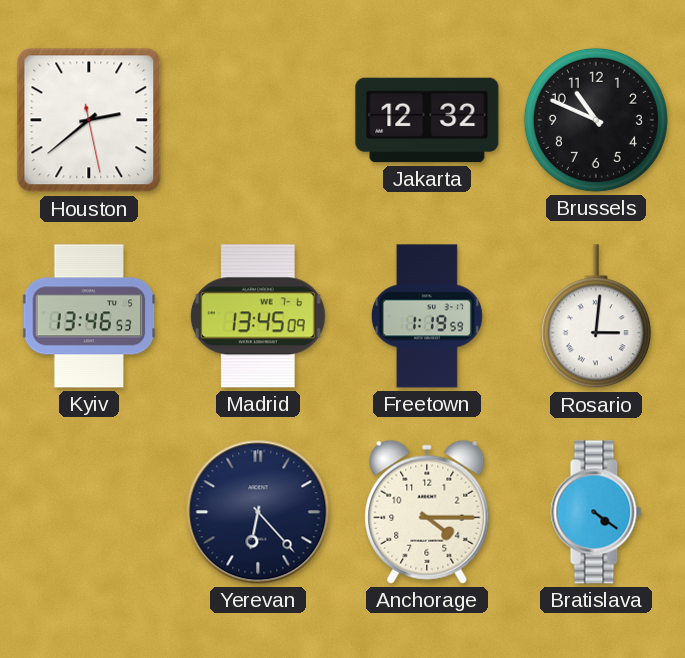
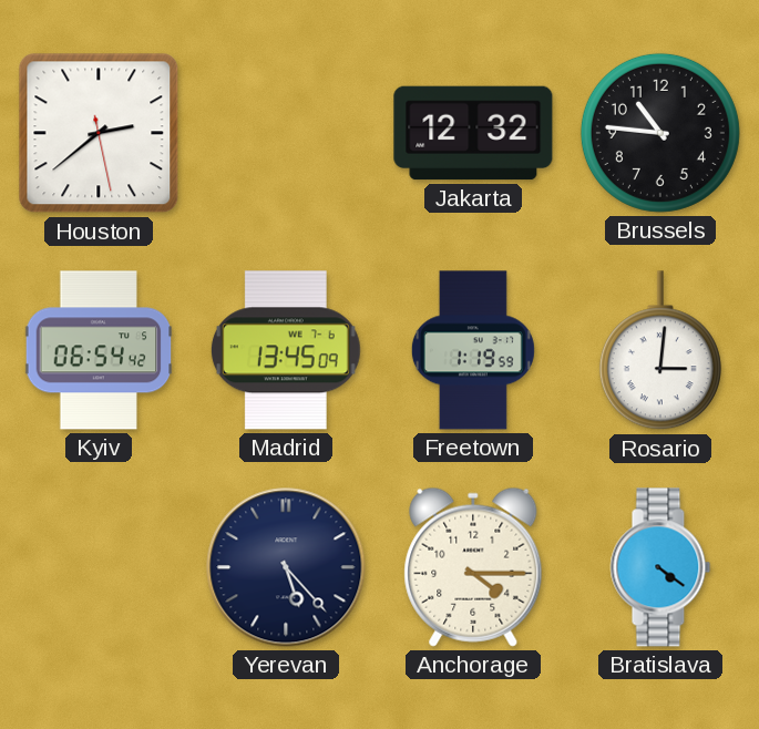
Brussels: 10:49 -> 10:46
Kyiv: 13:46 -> 06:54
Yerevan: 6:23 -> 5:23
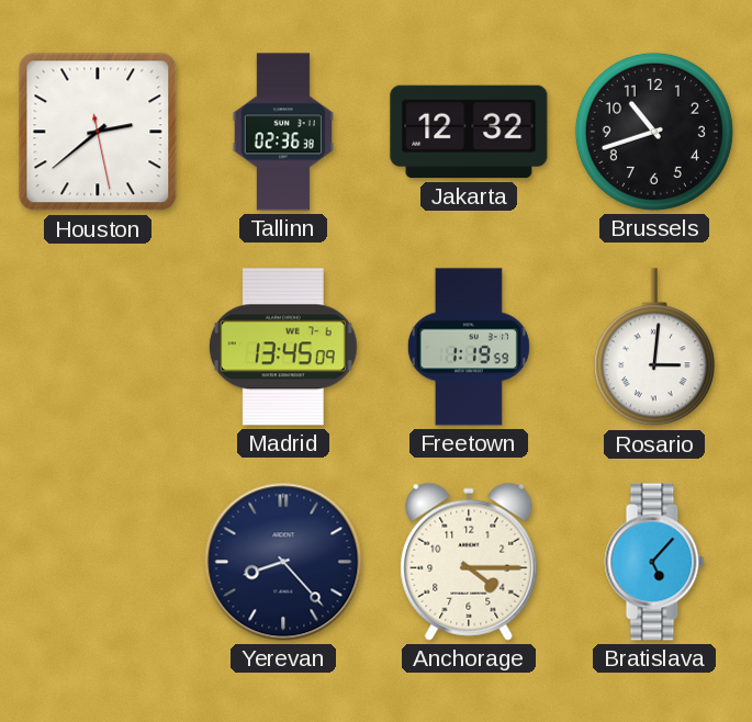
Tallinn: none -> 02:36
Brussels: 10:46 -> 10:42
Kyiv: 06:54 -> none
Yerevan: 5:23 -> 8:23
Bratislava: 4:21 -> 5:07
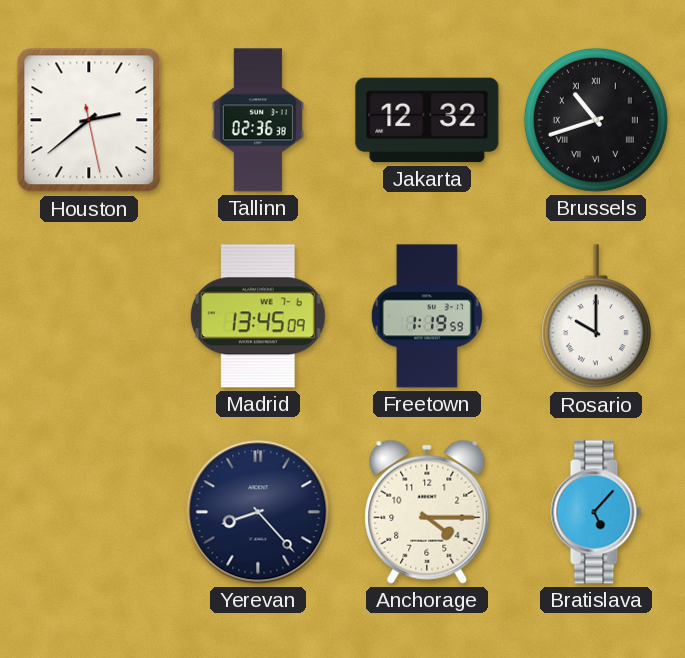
Brussels numerals: Arabic -> Roman
Rosario: 3:01 -> 10:00
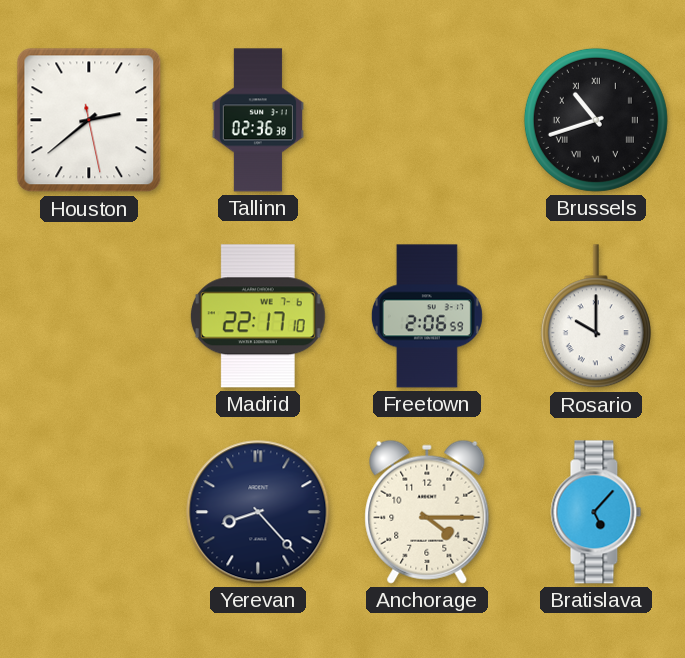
Jakarta: 12:32 -> none
Madrid: 13:45 -> 22:17
Freetown: 1:19 -> 2:06
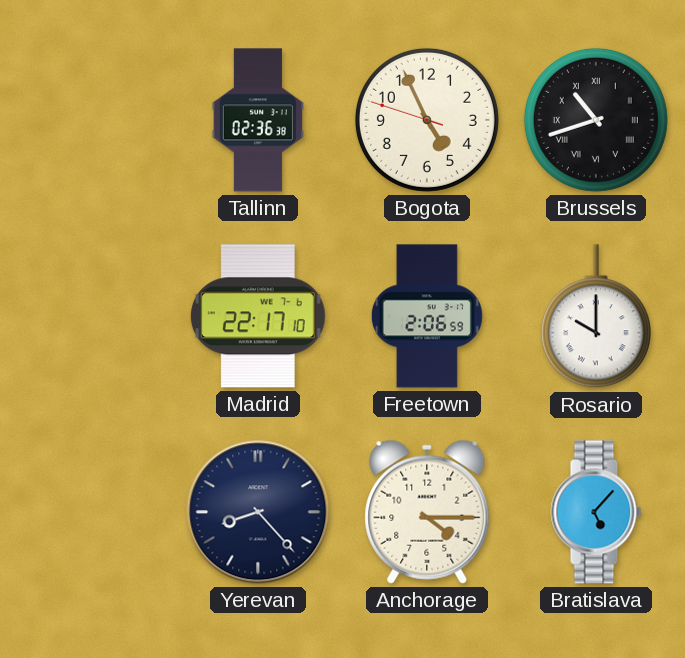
Houston: 2:38 -> none
Bogota: none -> 4:55
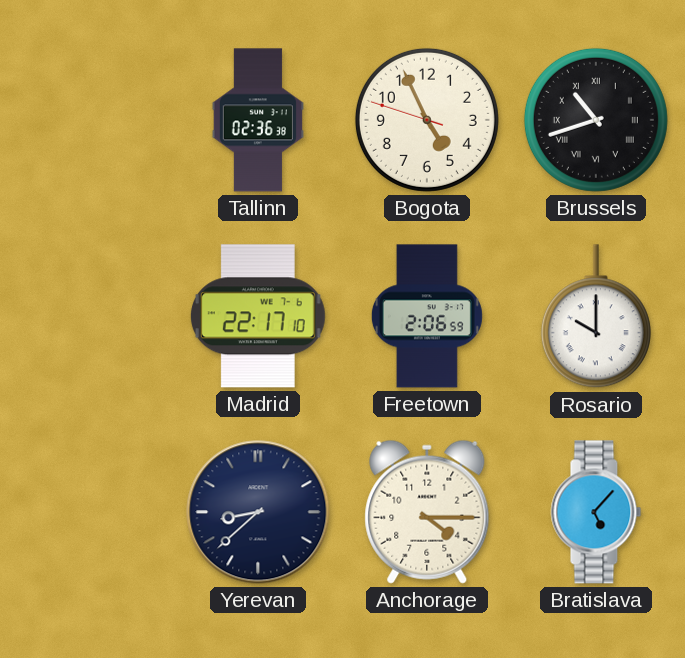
Yerevan: 8:23 -> 8:38
